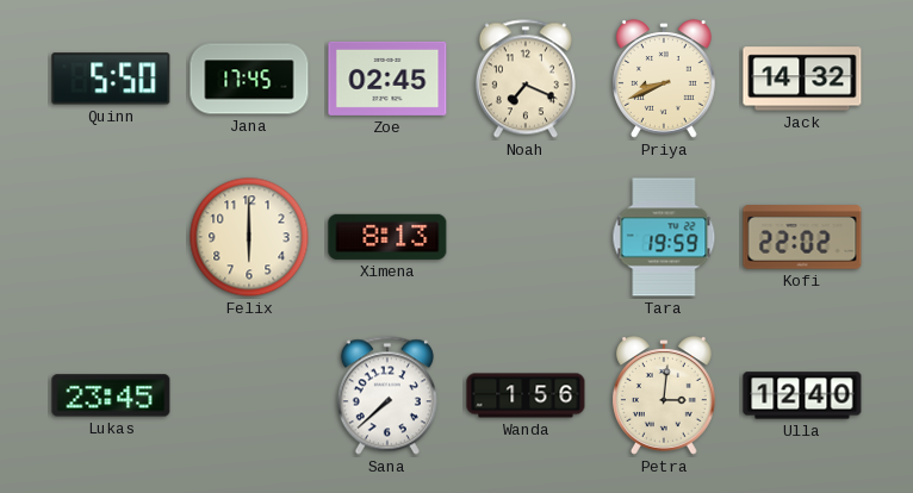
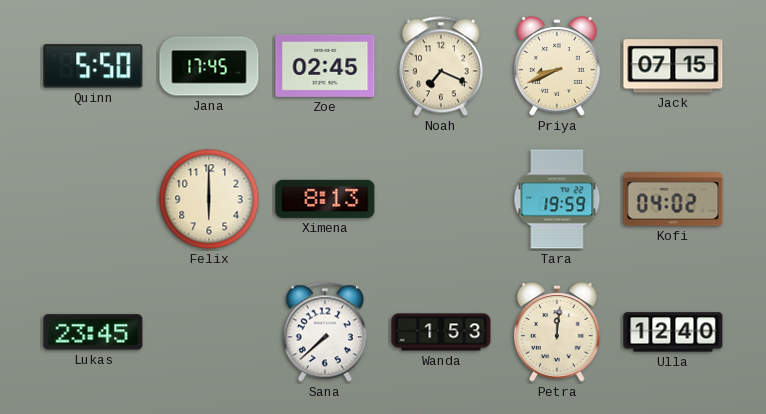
Jack: 14:32 -> 07:15
Kofi: 22:02 -> 04:02
Wanda: 1:56 -> 1:53
Petra: 3:01 -> 12:01
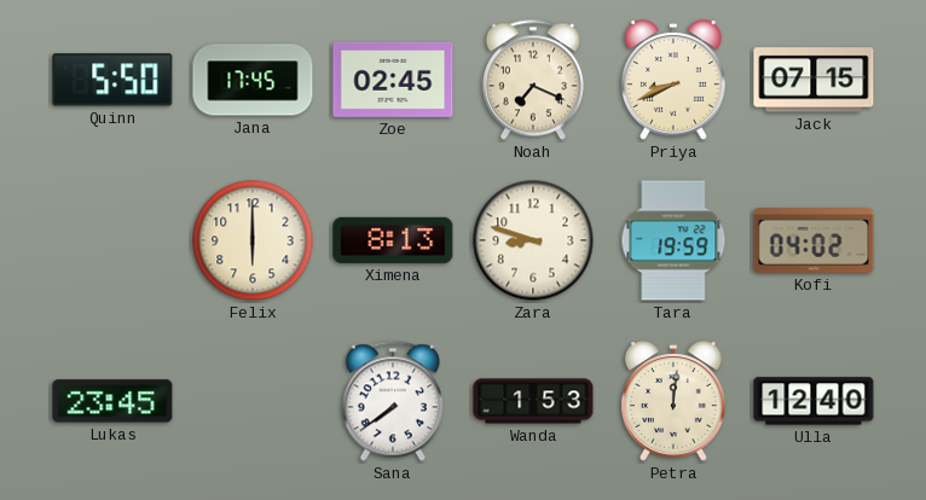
Zara: none -> 8:48
Sana: 7:38 -> 7:39
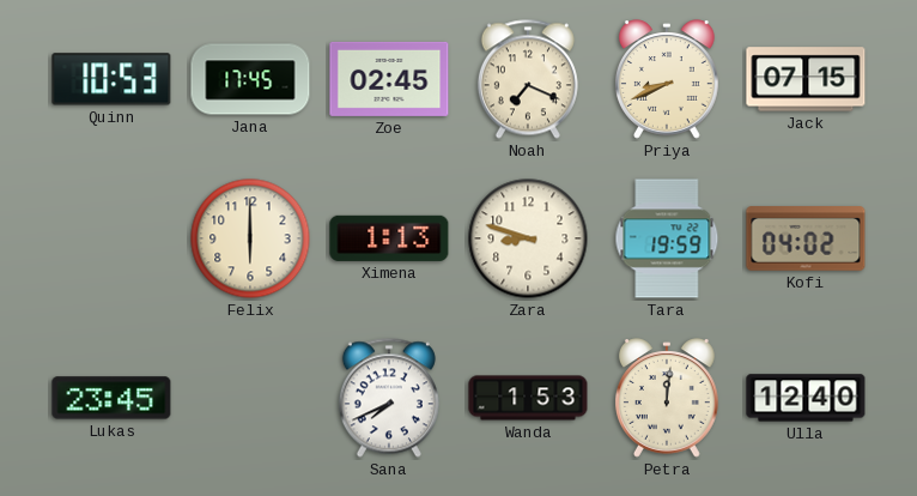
Quinn: 5:50 -> 10:53
Ximena: 8:13 -> 1:13
Sana: 7:39 -> 7:41
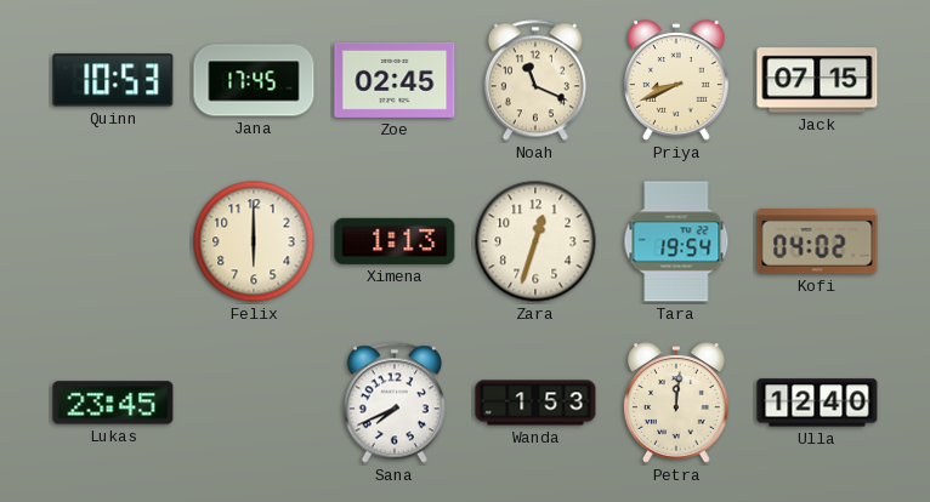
Noah: 7:19 -> 11:19
Zara: 8:48 -> 12:33
Tara: 19:59 -> 19:54
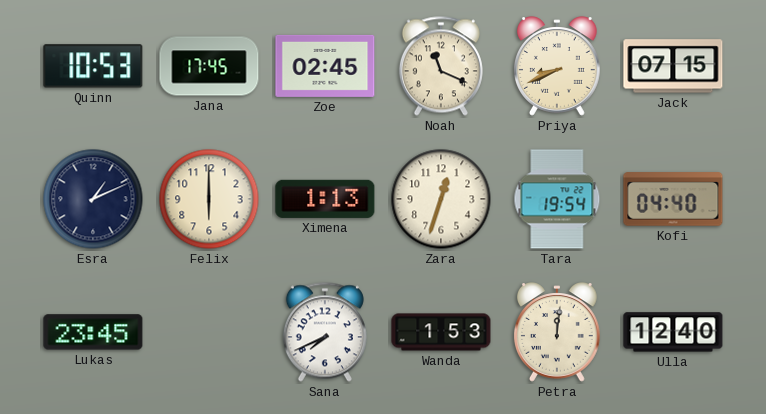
Esra: none -> 1:11
Kofi: 04:02 -> 04:40
